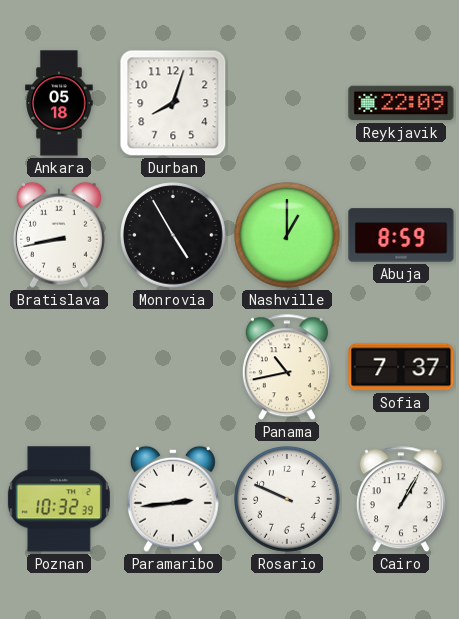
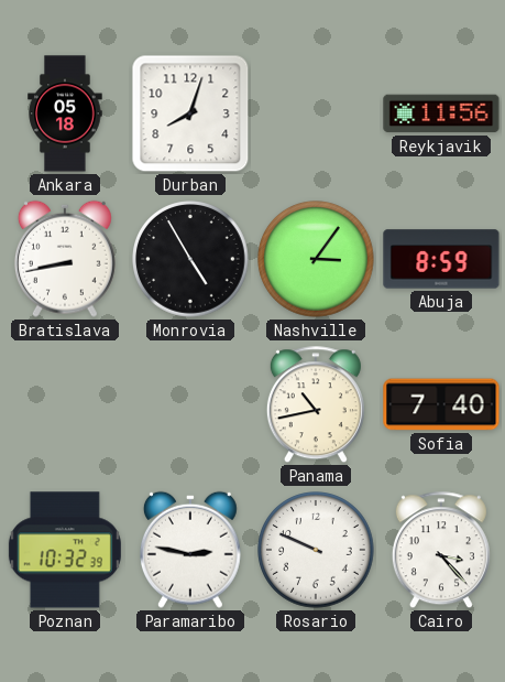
Reykjavik: 22:09 -> 11:56
Nashville: 1:00 -> 3:06
Sofia: 7:37 -> 7:40
Paramaribo: 2:44 -> 2:47
Cairo: 1:05 -> 3:23
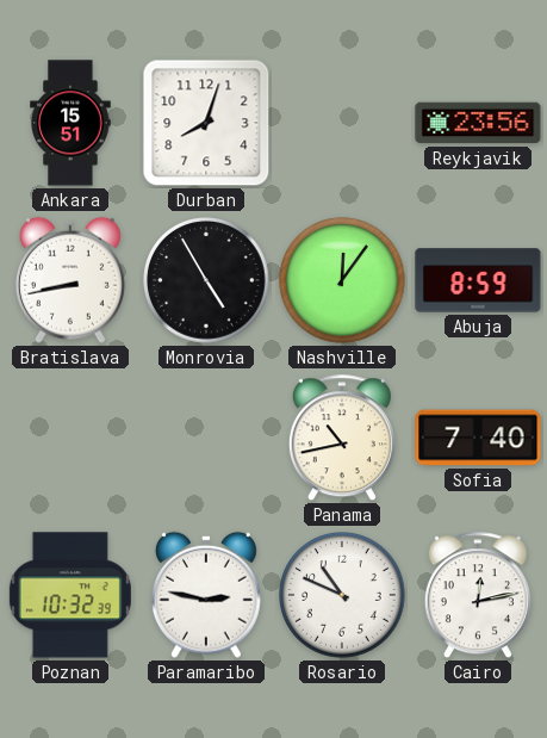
Ankara: 05:18 -> 15:51
Reykjavik: 11:56 -> 23:56
Nashville: 3:06 -> 12:06
Rosario: 9:49 -> 10:49
Cairo: 3:23 -> 12:13
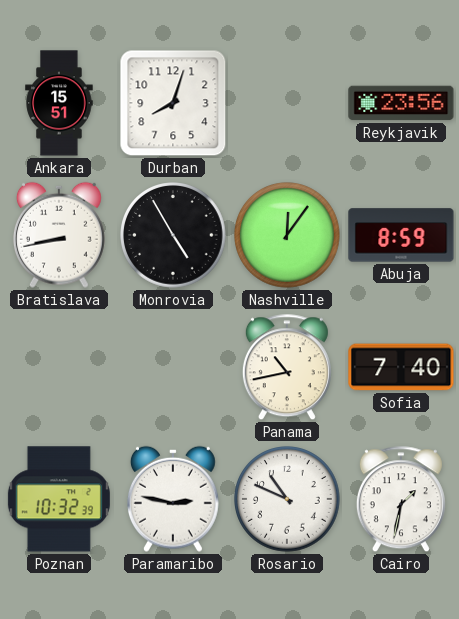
Cairo: 12:13 -> 1:32
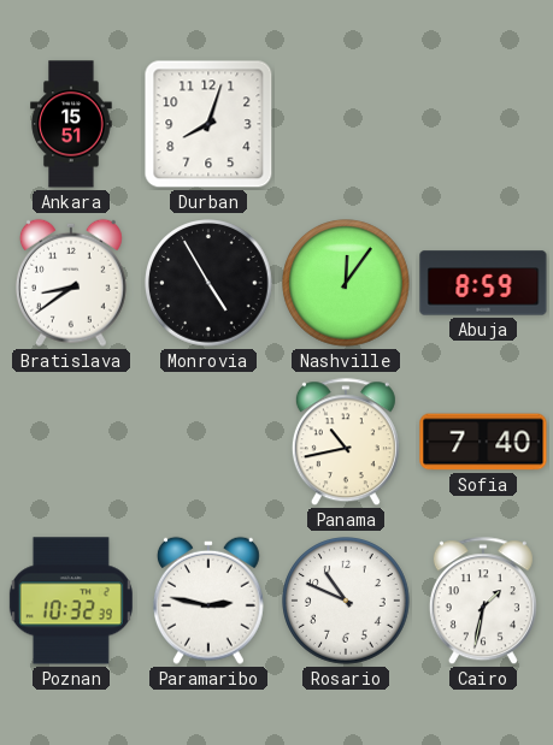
Reykjavik: 23:56 -> none
Bratislava: 8:43 -> 8:39
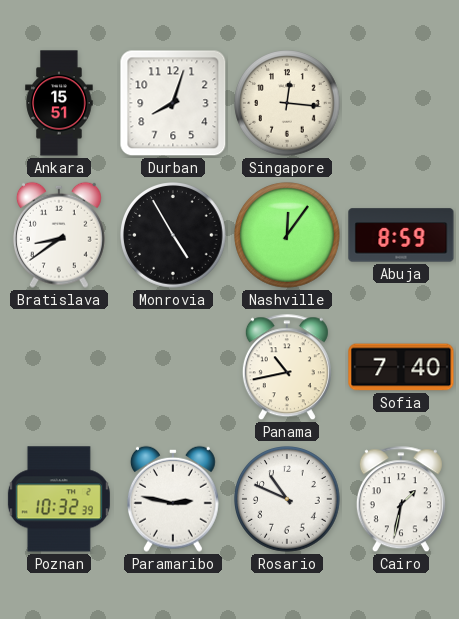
Singapore: none -> 12:16
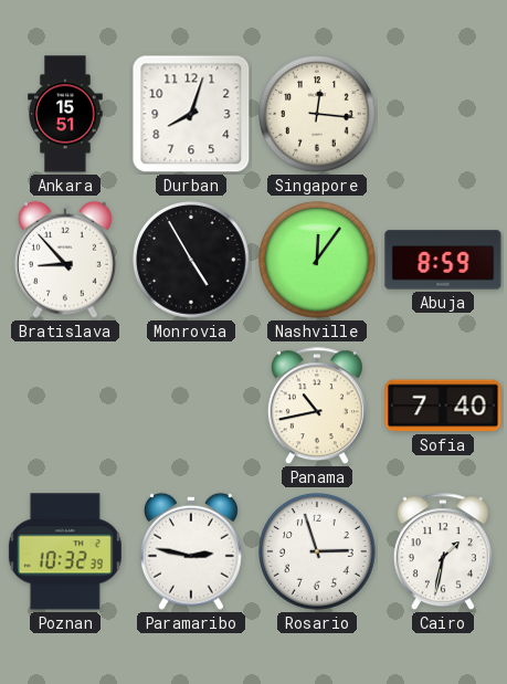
Bratislava: 8:39 -> 8:53
Rosario: 10:49 -> 2:57
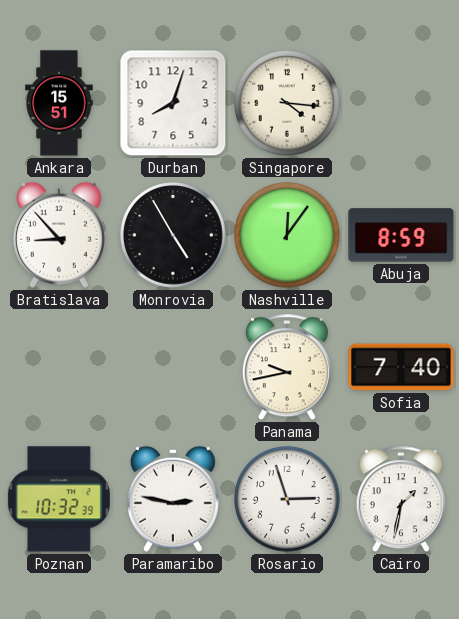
Singapore: 12:16 -> 4:16
Panama: 10:43 -> 9:43
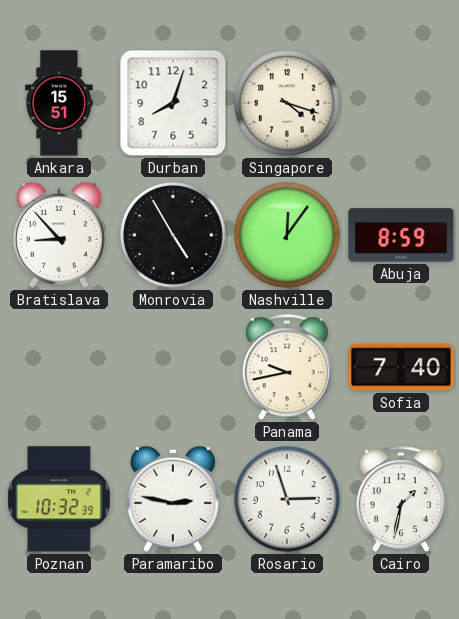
Singapore: 4:16 -> 4:18
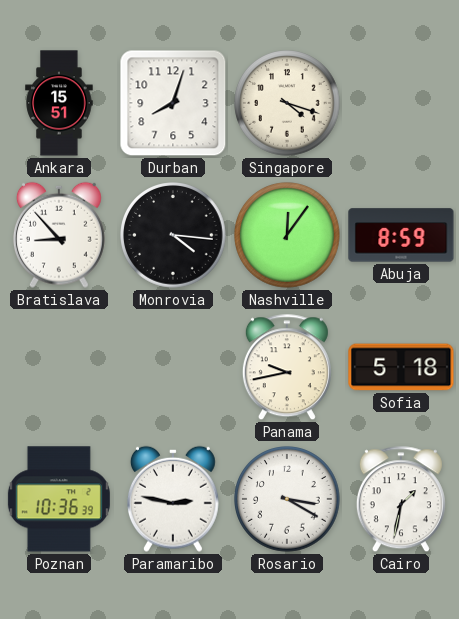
Monrovia: 4:55 -> 4:16
Sofia: 7:40 -> 5:18
Poznan: 10:32 -> 10:36
Rosario: 2:57 -> 3:20
